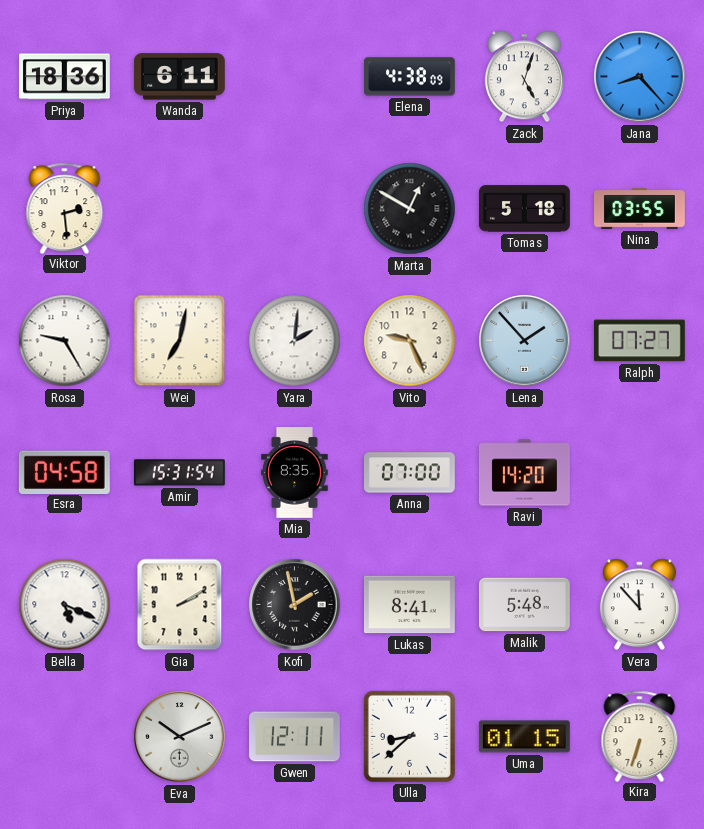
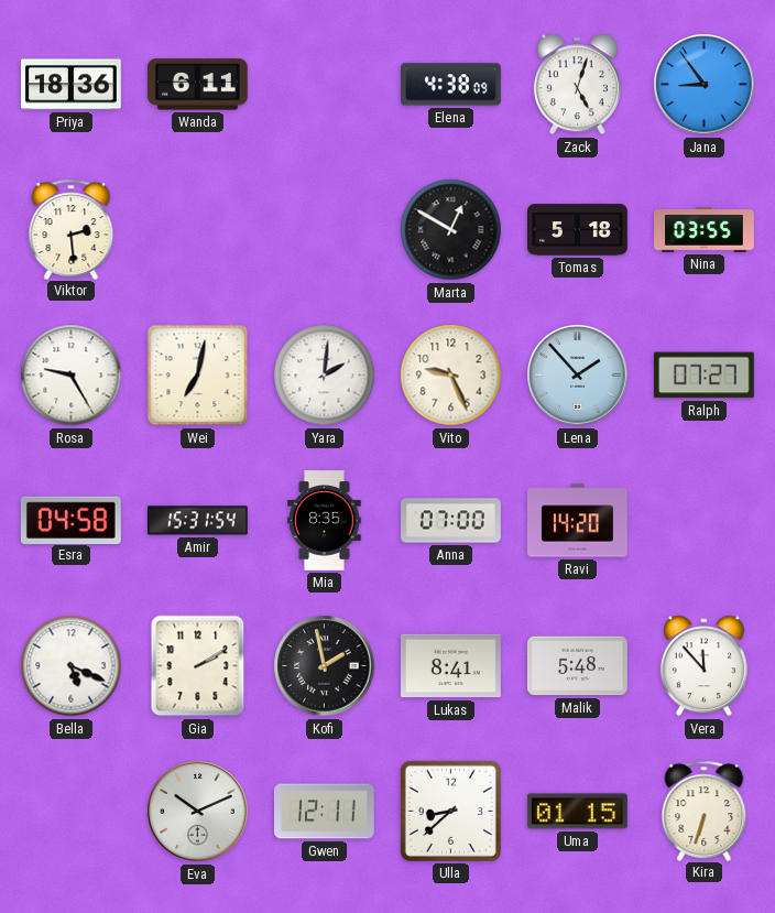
Jana: 8:23 -> 8:54
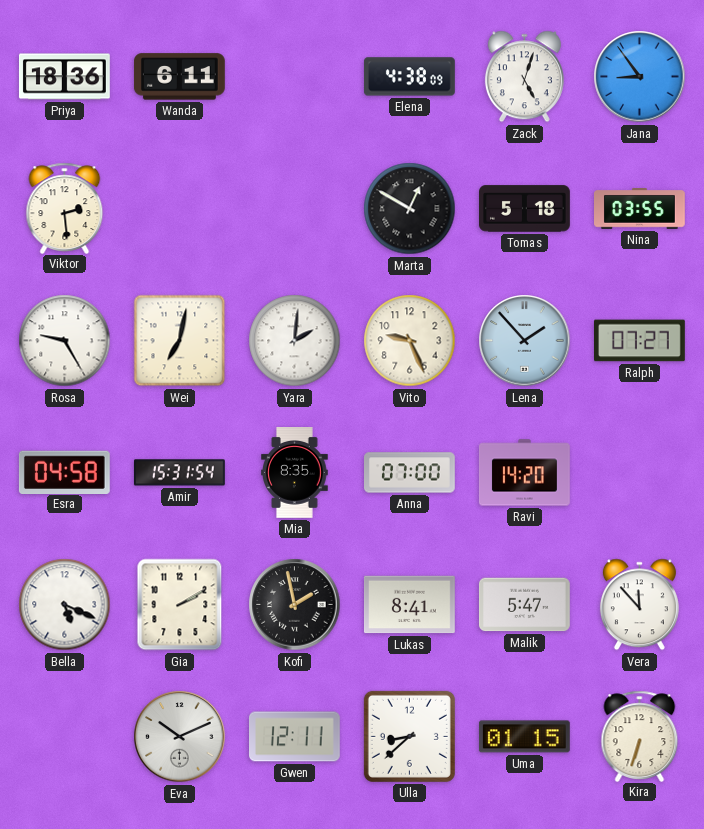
Malik: 5:48 -> 5:47
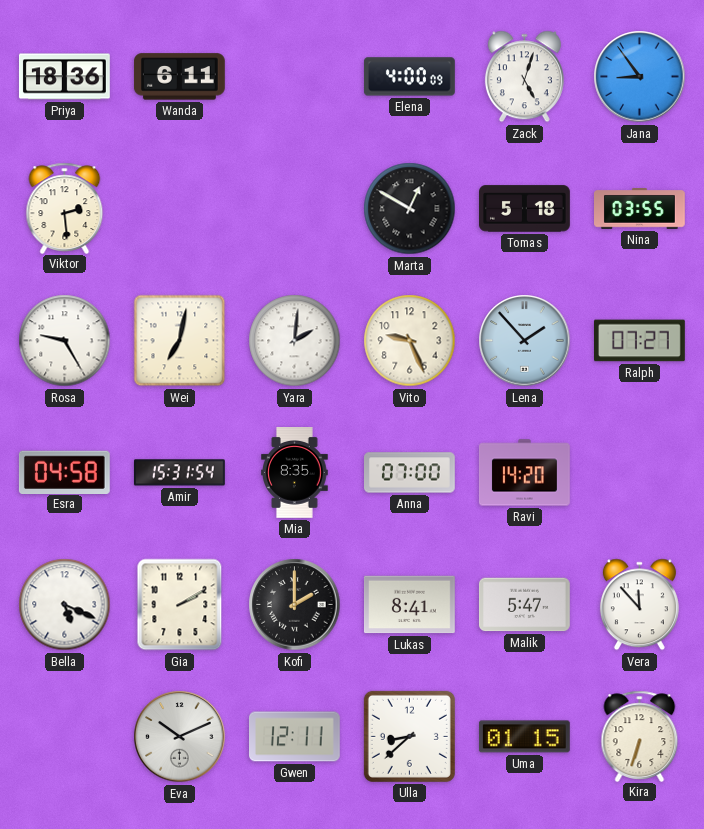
Elena: 4:38 -> 4:00
Kofi: 1:58 -> 2:00
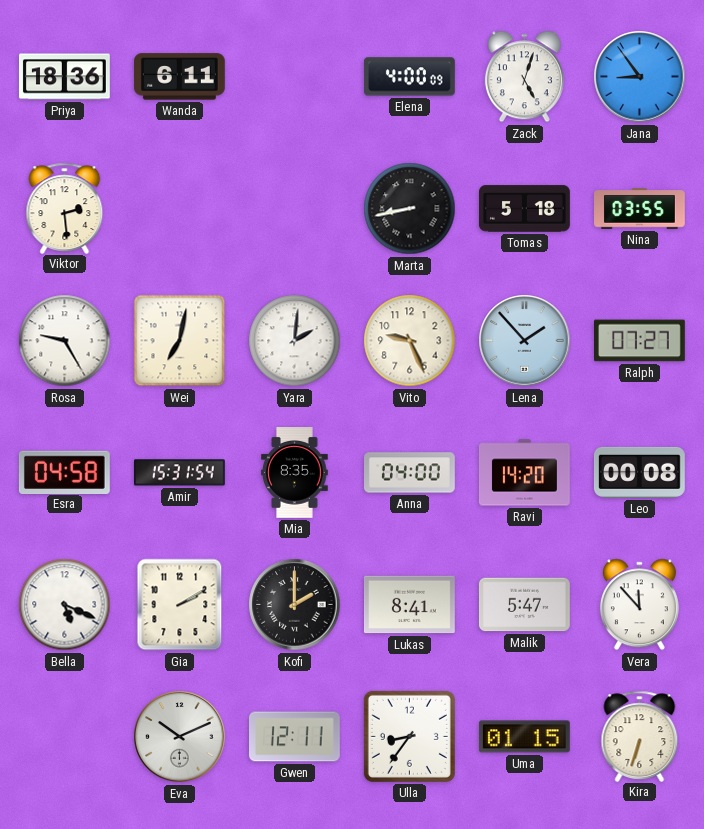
Marta: 12:50 -> 8:43
Anna: 07:00 -> 04:00
Leo: none -> 00:08
Ulla: 8:38 -> 8:36
